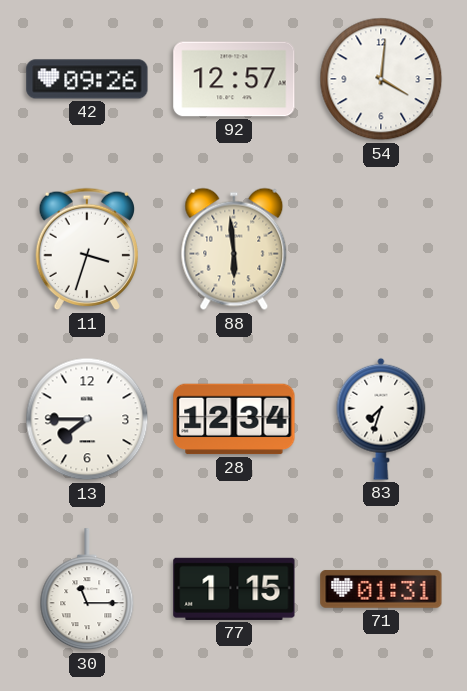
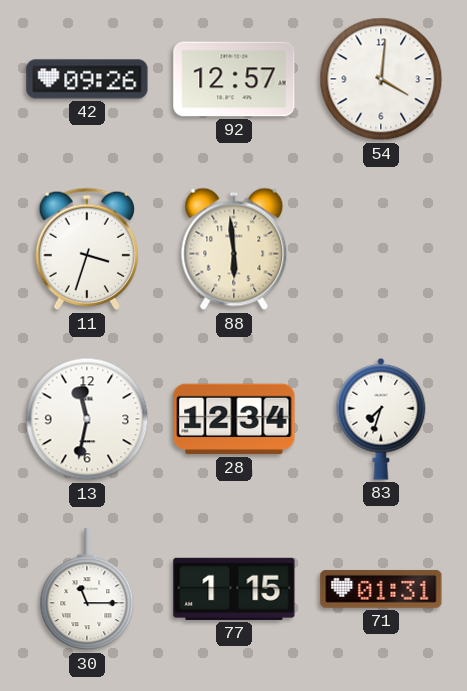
13: 7:45 -> 11:32
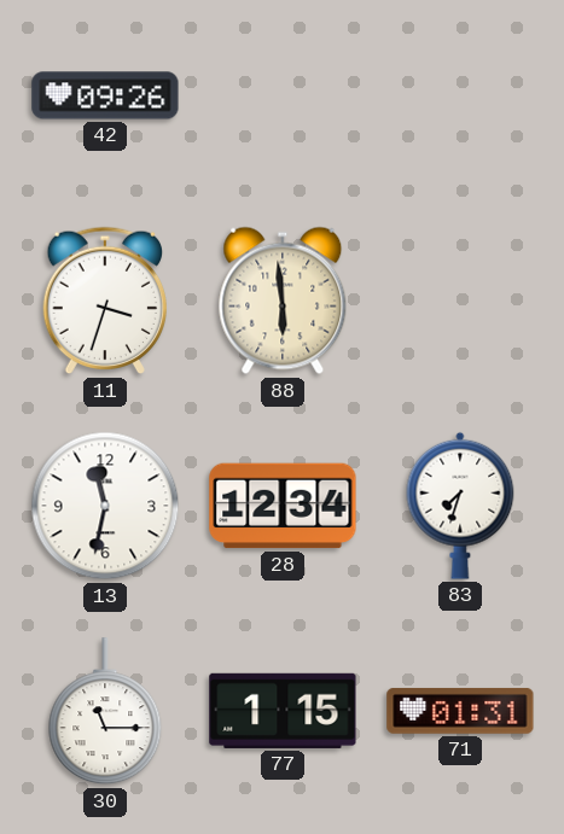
92: 12:57 -> none
54: 4:01 -> none
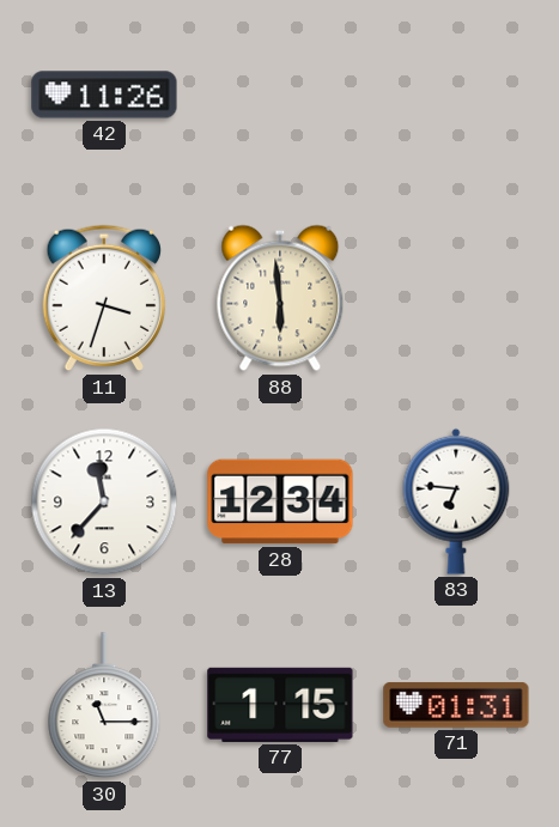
42: 09:26 -> 11:26
13: 11:32 -> 11:37
83: 7:33 -> 6:46
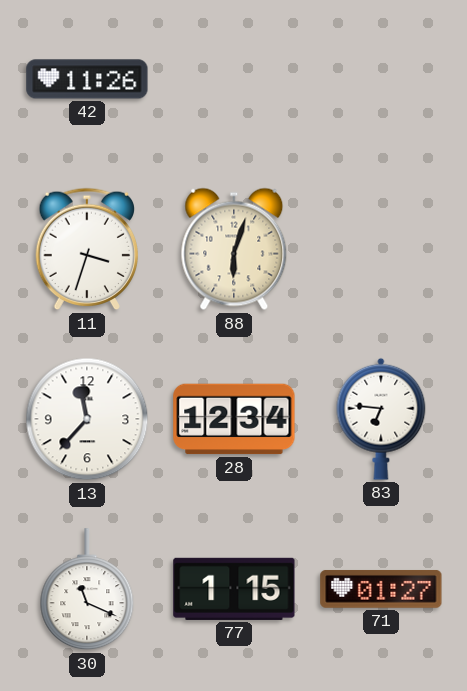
88: 5:59 -> 6:03
30: 11:15 -> 11:19
71: 01:31 -> 01:27
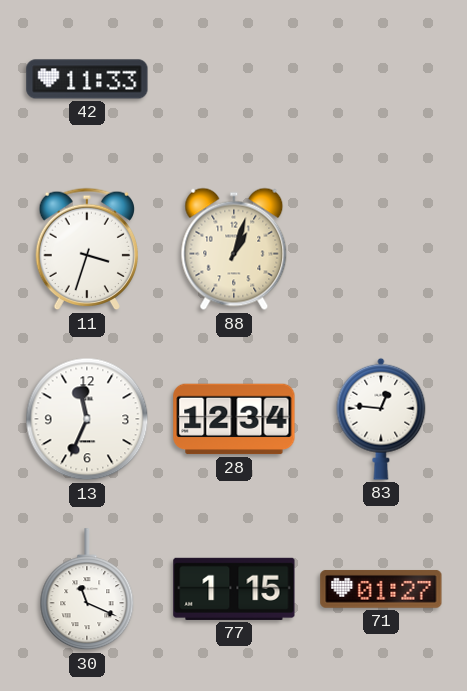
42: 11:26 -> 11:33
88: 6:03 -> 1:03
13: 11:37 -> 11:34
83: 6:46 -> 12:46
